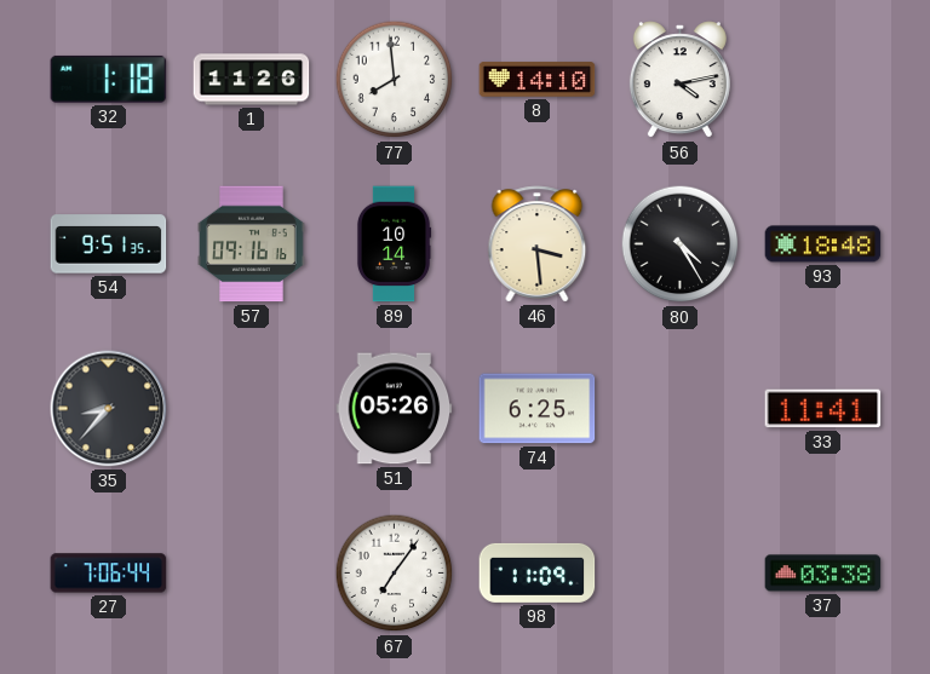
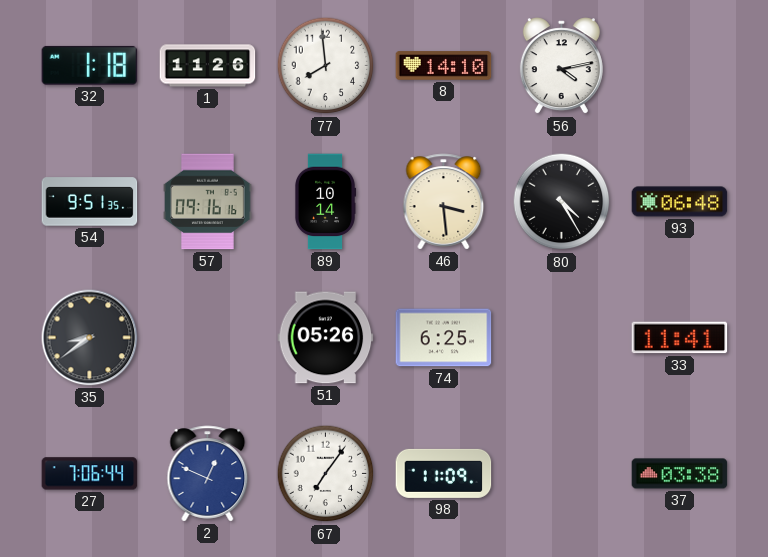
93: 18:48 -> 06:48
35: 8:37 -> 8:39
2: none -> 12:49
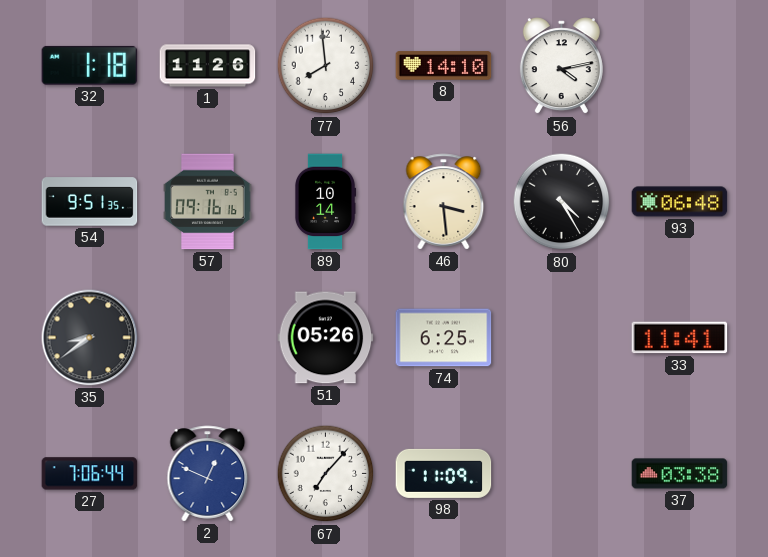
67: 7:06 -> 7:07
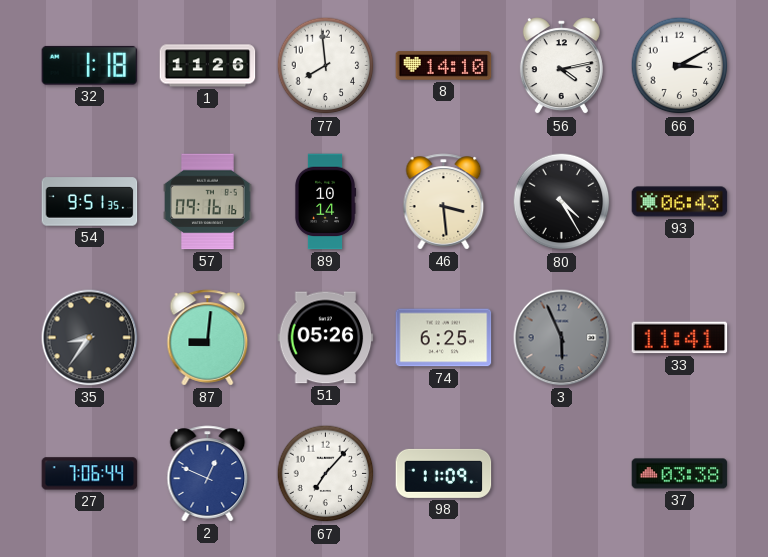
66: none -> 3:10
93: 06:48 -> 06:43
35: 8:39 -> 8:36
87: none -> 9:01
3: none -> 5:56
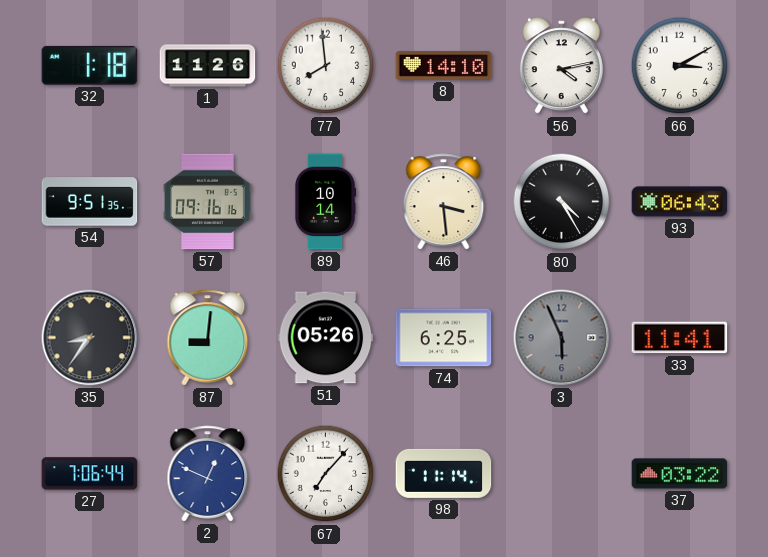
98: 11:09 -> 11:14
37: 03:38 -> 03:22
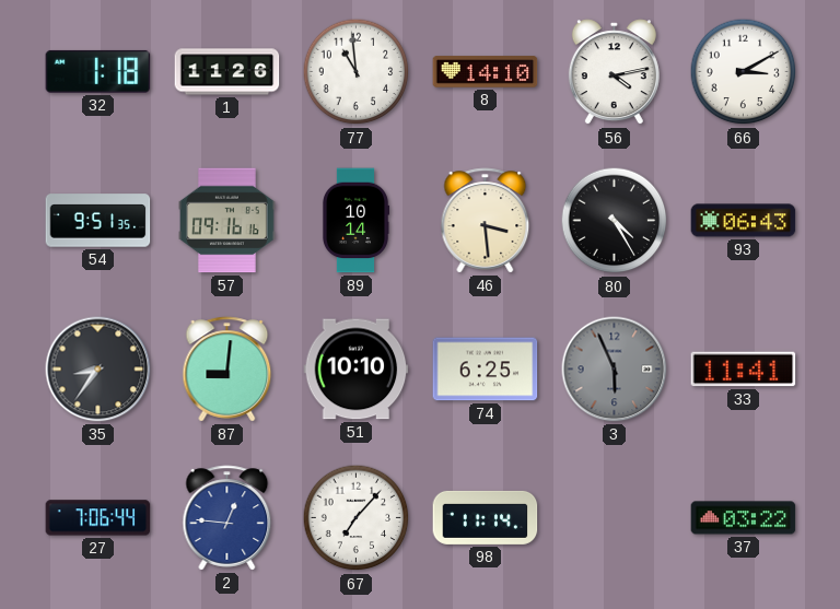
77: 7:59 -> 10:59
51: 05:26 -> 10:10
2: 12:49 -> 12:46
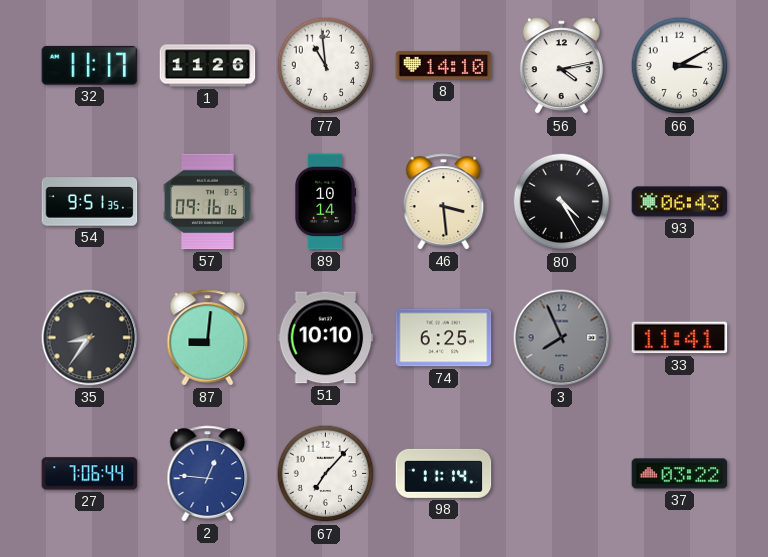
32: 1:18 -> 11:17
3: 5:56 -> 7:56
